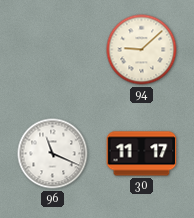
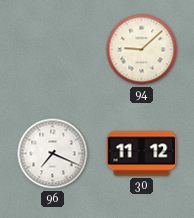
96: 11:19 -> 7:19
30: 11:17 -> 11:12
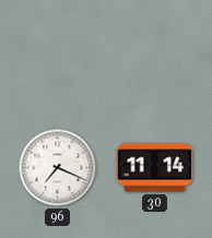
94: 9:08 -> none
30: 11:12 -> 11:14
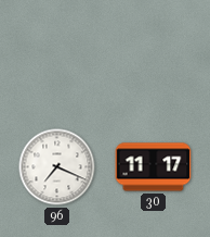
30: 11:14 -> 11:17
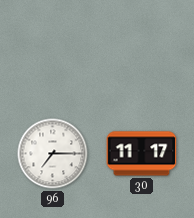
96: 7:19 -> 7:15
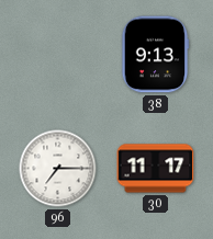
38: none -> 9:13
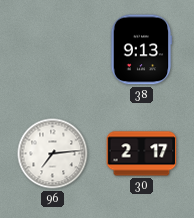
96: 7:15 -> 7:14
30: 11:17 -> 2:17
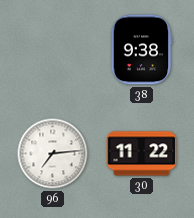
38: 9:13 -> 9:38
30: 2:17 -> 11:22
